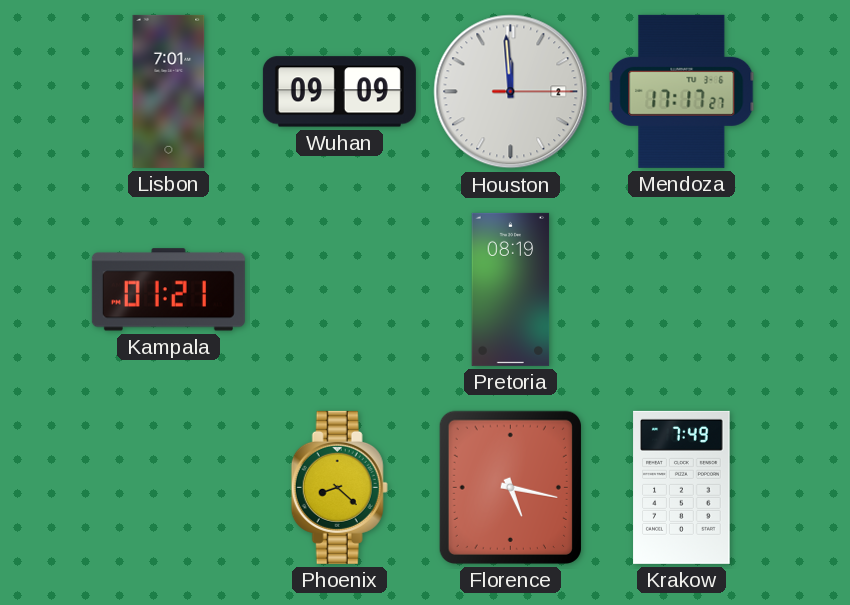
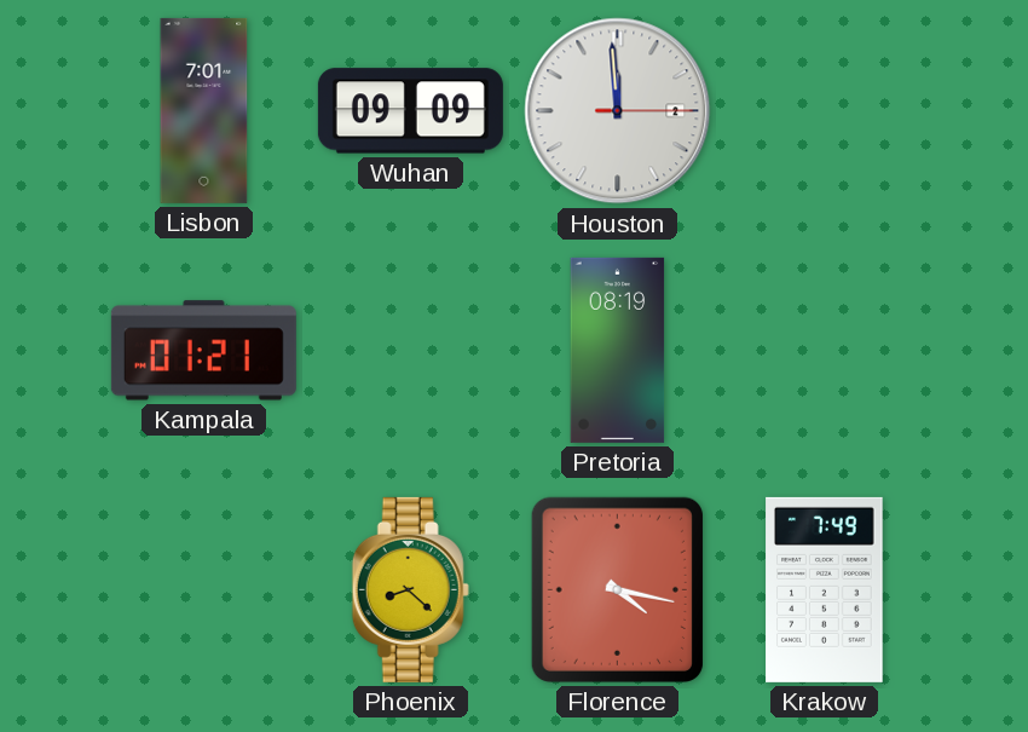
Mendoza: 17:17 -> none
Florence: 5:17 -> 4:17
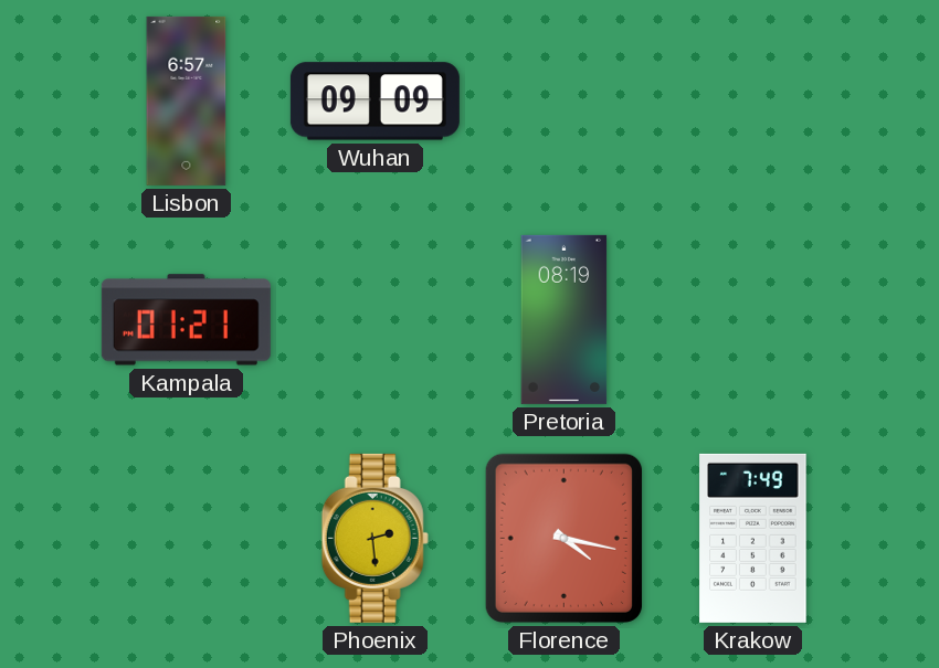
Lisbon: 7:01 -> 6:57
Houston: 11:59 -> none
Phoenix: 8:22 -> 2:29
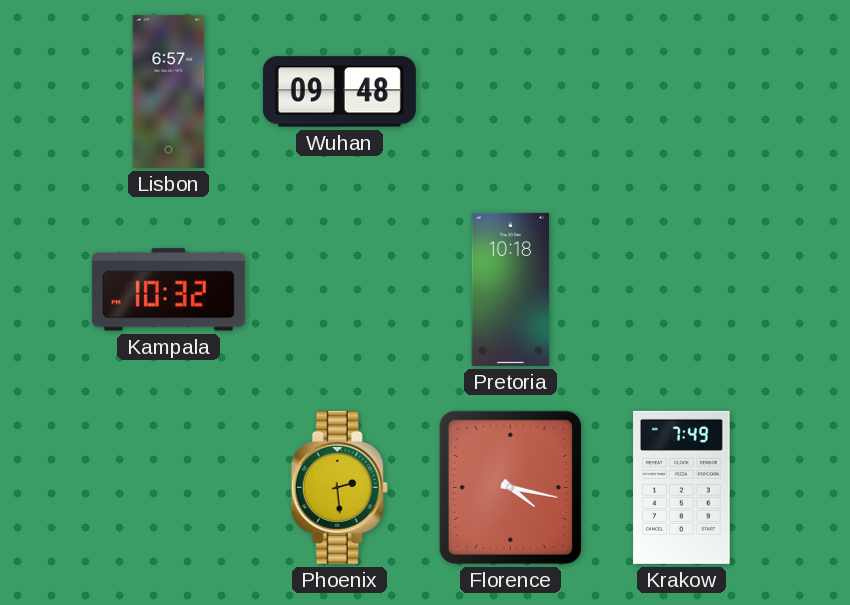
Wuhan: 09:09 -> 09:48
Kampala: 01:21 -> 10:32
Pretoria: 08:19 -> 10:18
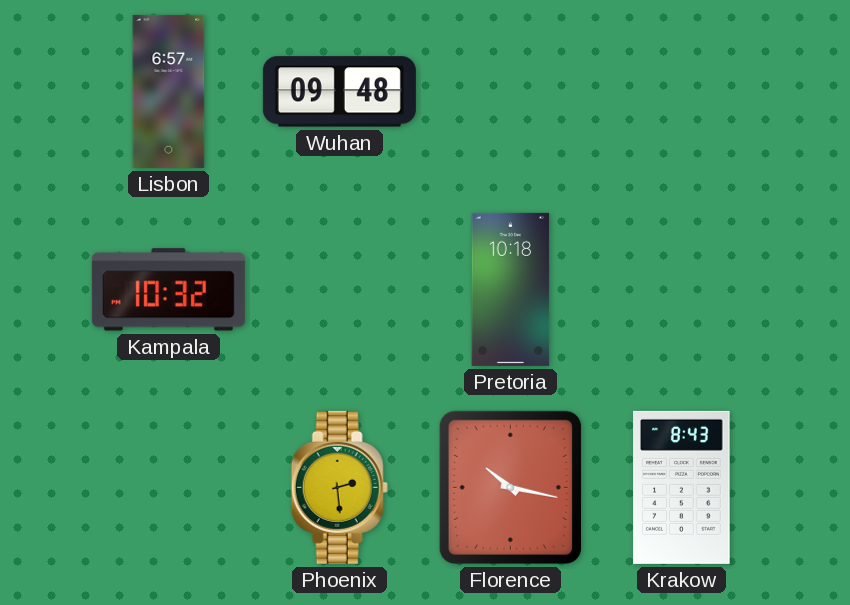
Florence: 4:17 -> 10:17
Krakow: 7:49 -> 8:43
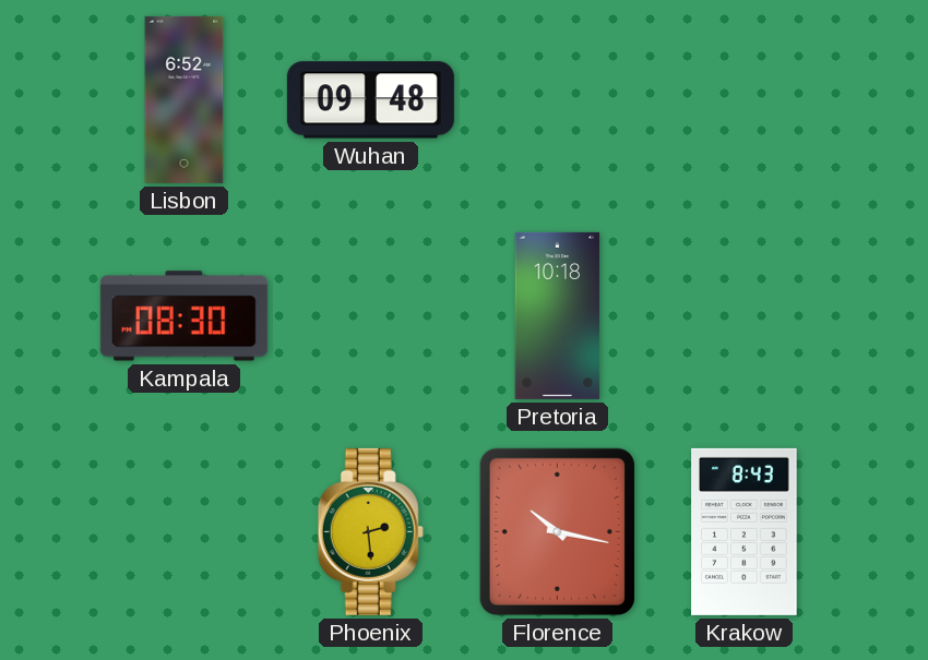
Lisbon: 6:57 -> 6:52
Kampala: 10:32 -> 08:30
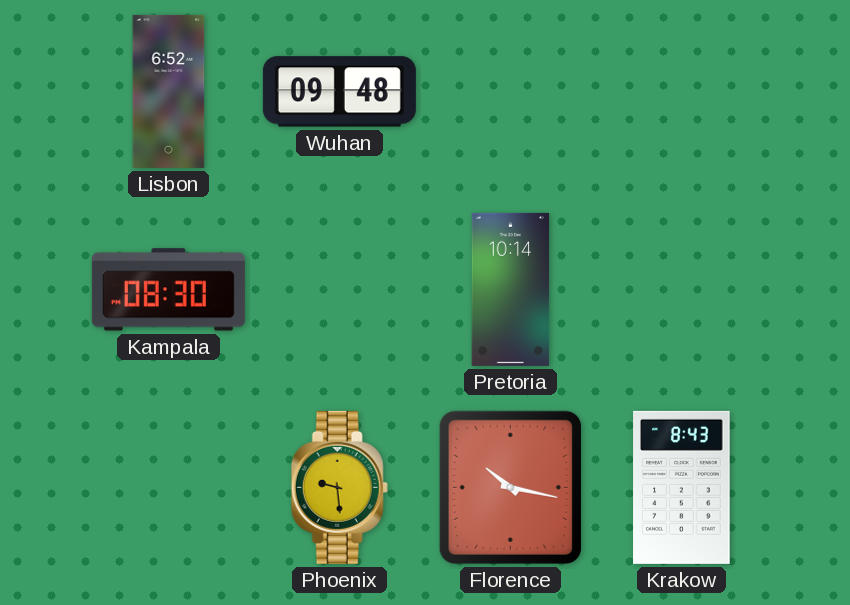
Pretoria: 10:18 -> 10:14
Phoenix: 2:29 -> 9:29
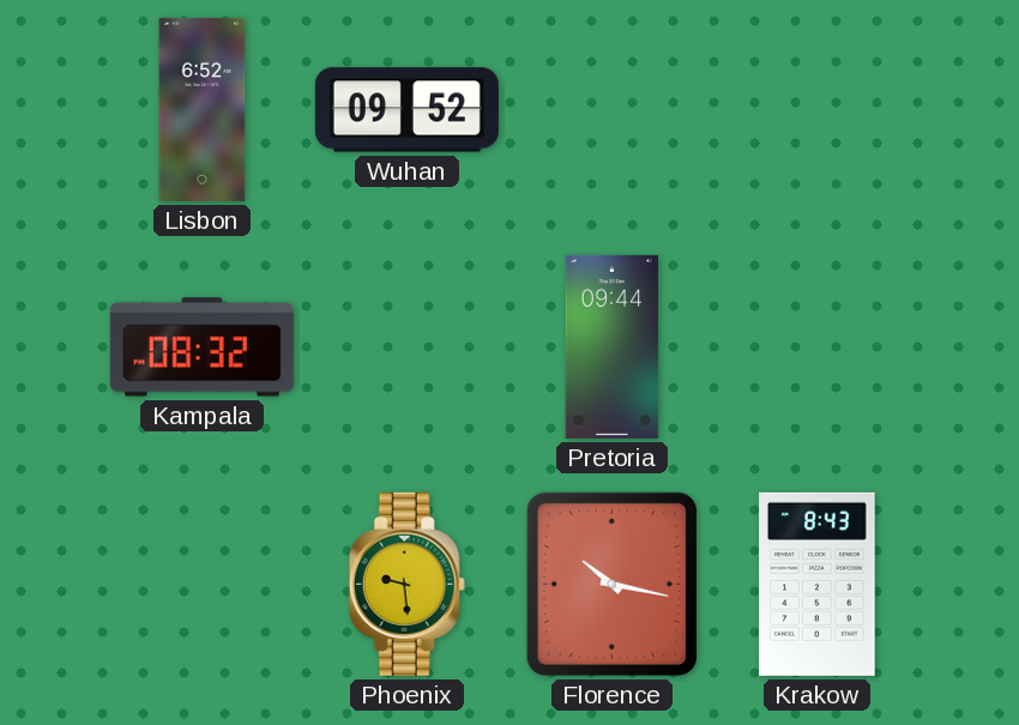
Wuhan: 09:48 -> 09:52
Kampala: 08:30 -> 08:32
Pretoria: 10:14 -> 09:44
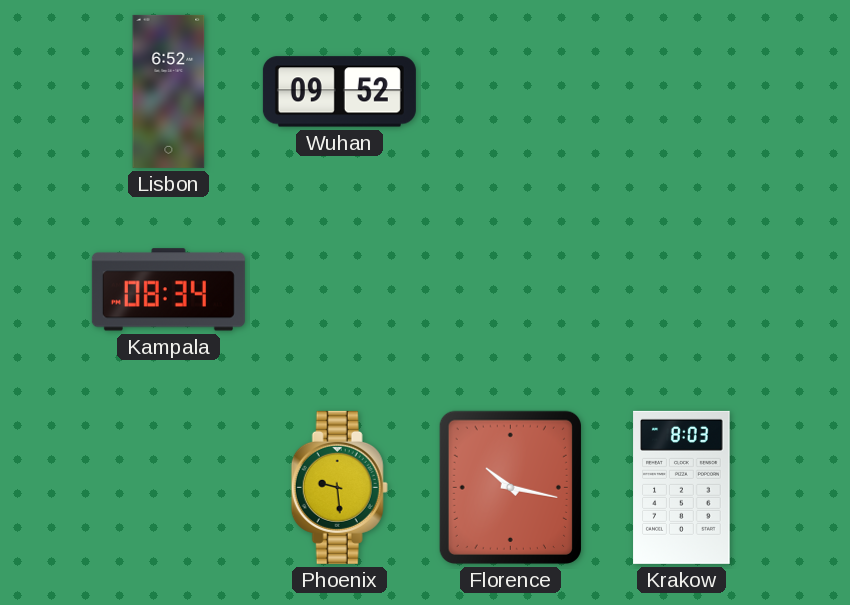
Kampala: 08:32 -> 08:34
Pretoria: 09:44 -> none
Krakow: 8:43 -> 8:03
